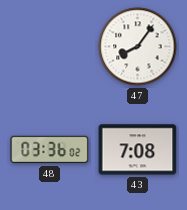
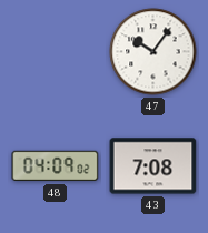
47: 8:06 -> 10:06
48: 03:36 -> 04:09
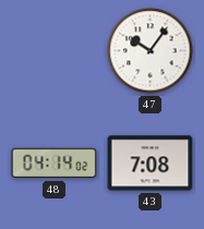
48: 04:09 -> 04:14
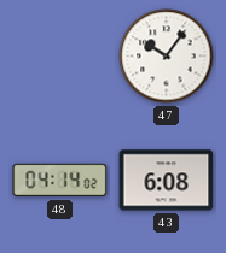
43: 7:08 -> 6:08
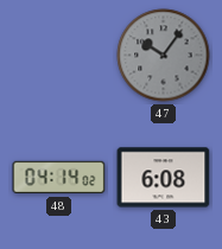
47 dial: white -> grey
